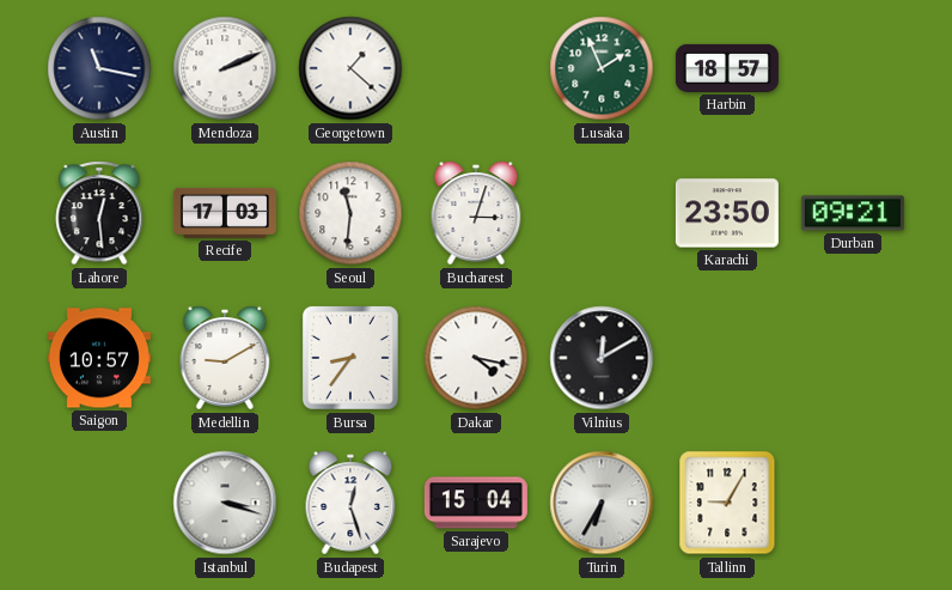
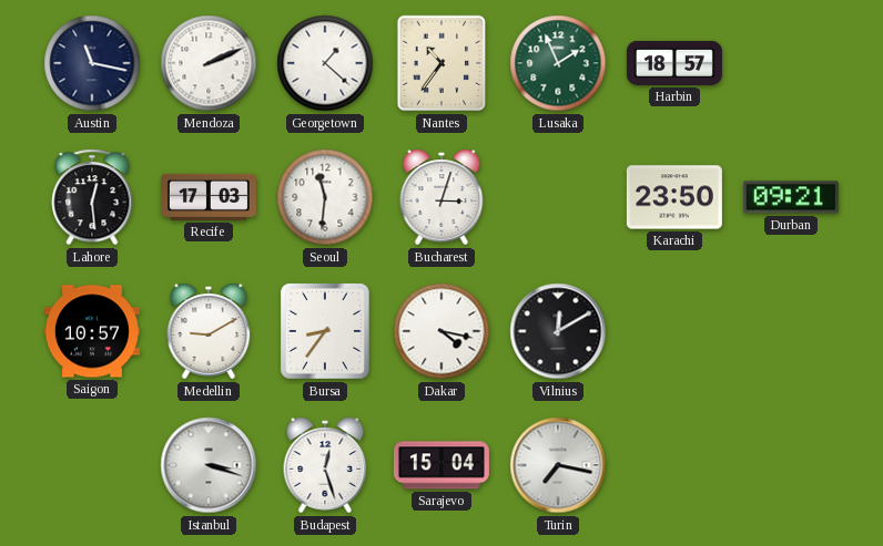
Nantes: none -> 10:36
Turin: 6:35 -> 7:17
Tallinn: 9:05 -> none
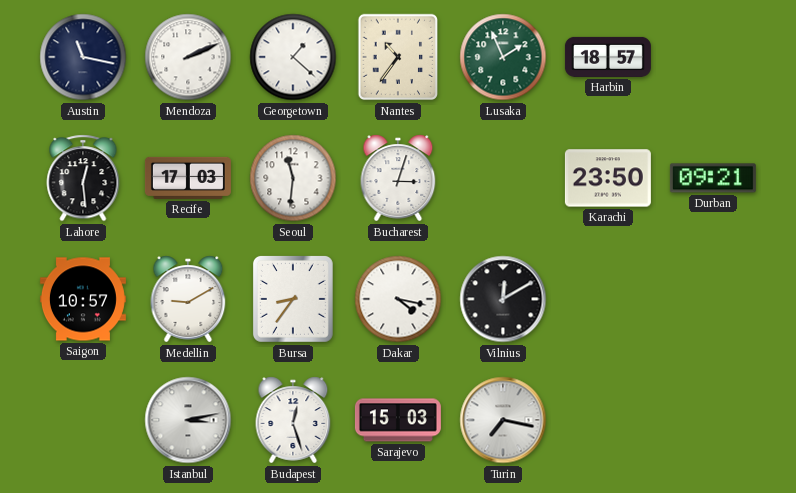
Istanbul: 3:18 -> 3:13
Sarajevo: 15:04 -> 15:03
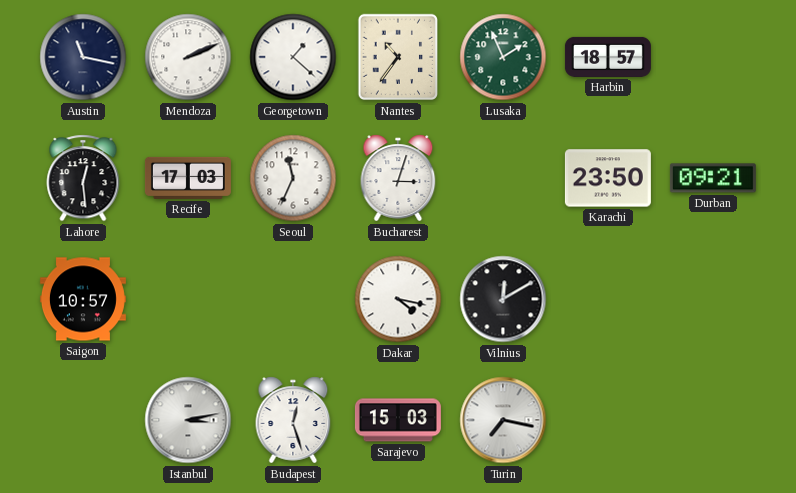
Seoul: 11:31 -> 11:34
Medellin: 9:10 -> none
Bursa: 8:36 -> none
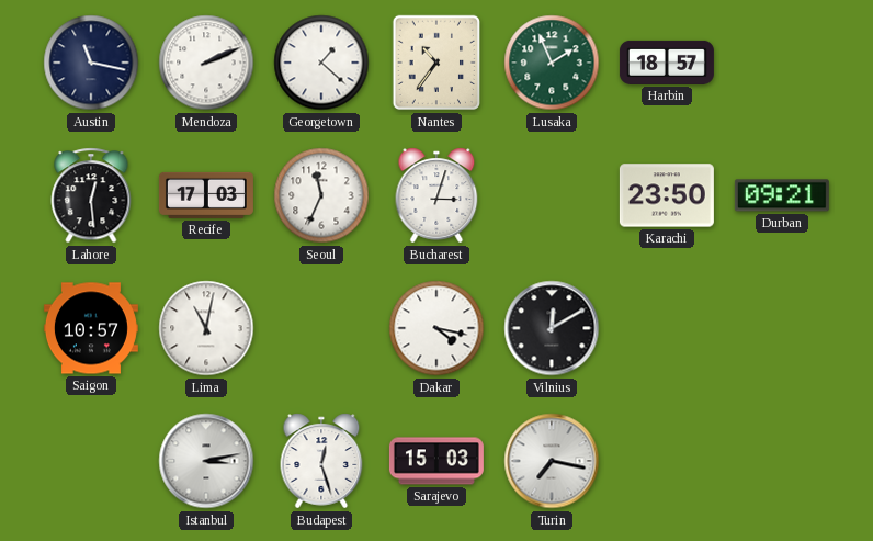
Lima: none -> 11:02
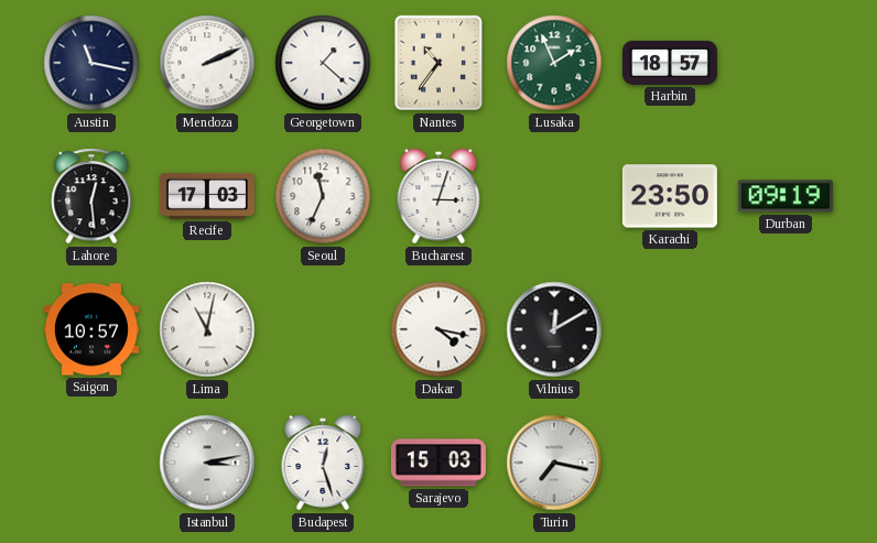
Durban: 09:21 -> 09:19
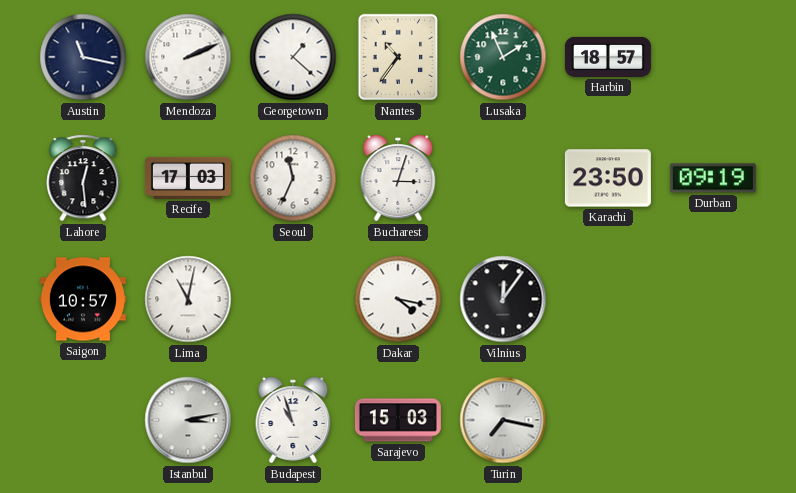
Vilnius: 12:10 -> 12:06
Budapest: 12:27 -> 10:57
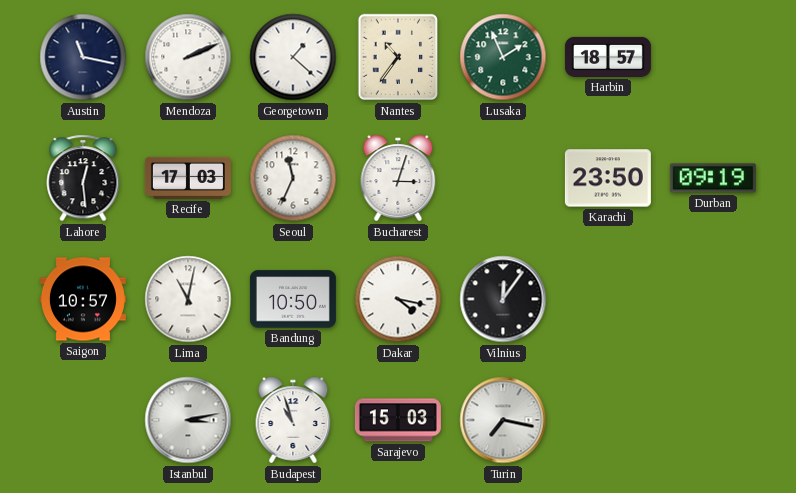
Bandung: none -> 10:50
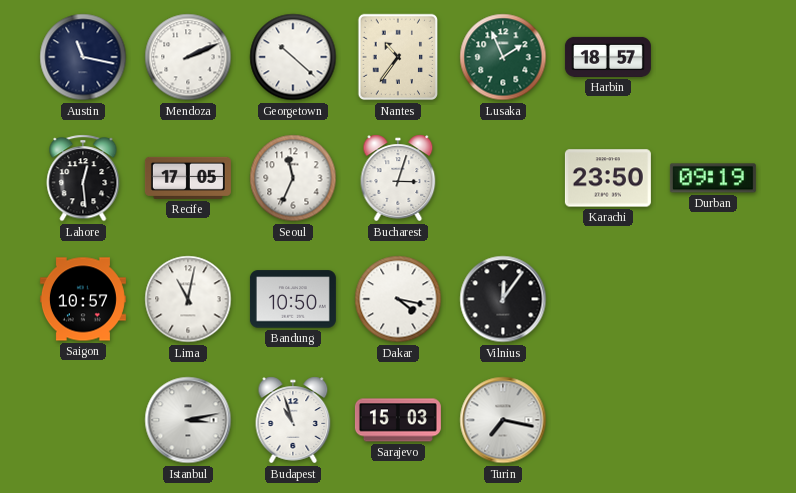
Georgetown: 1:22 -> 10:22
Recife: 17:03 -> 17:05
